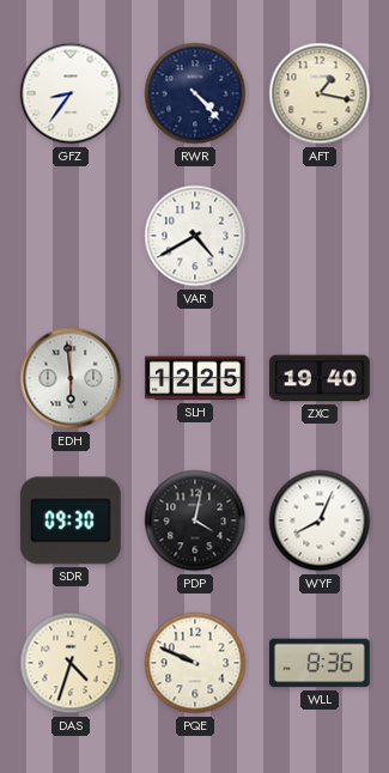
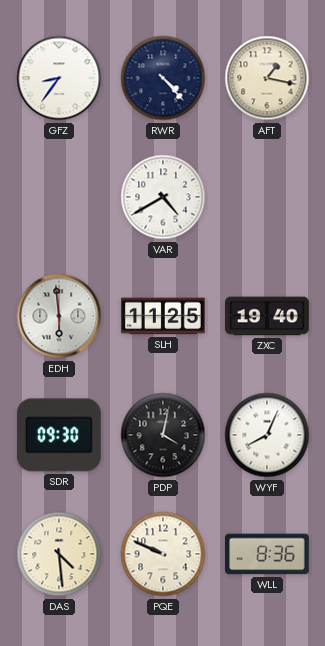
SLH: 12:25 -> 11:25
DAS: 4:33 -> 4:29
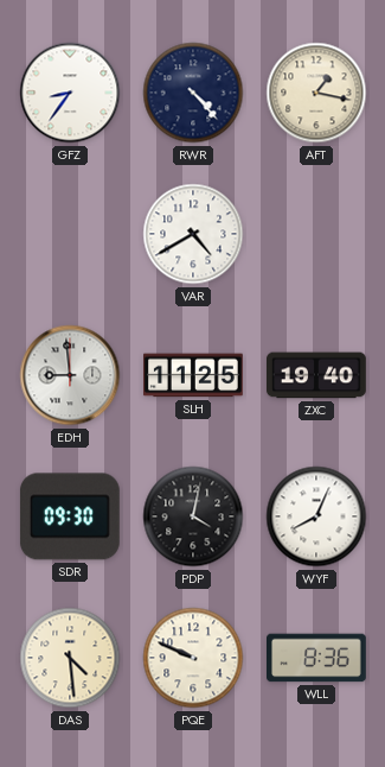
EDH: 5:59 -> 8:59
